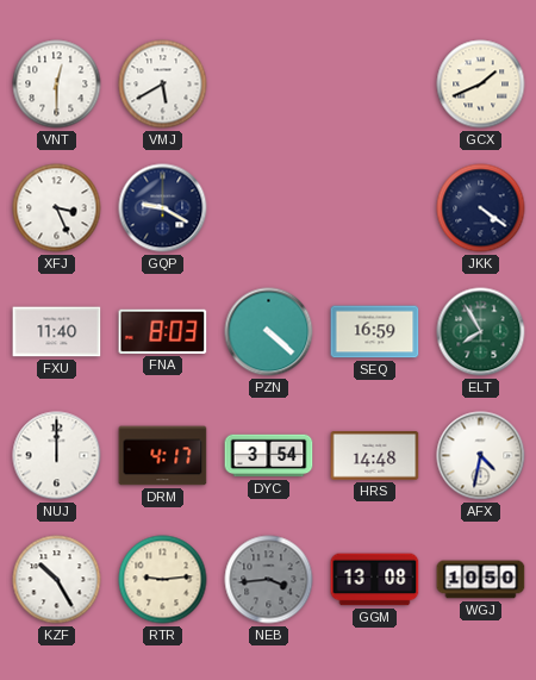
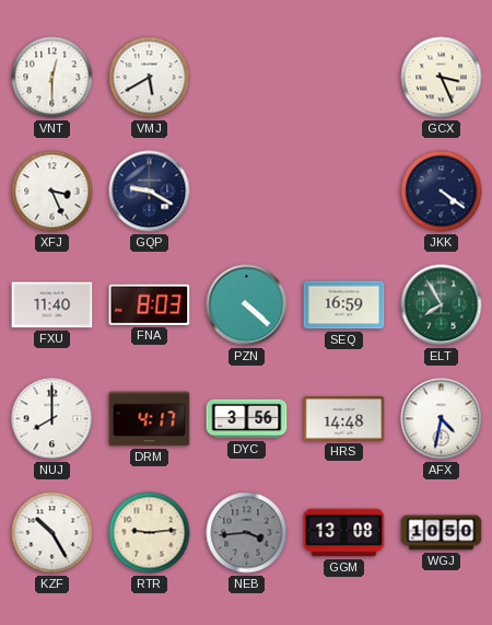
GCX: 1:41 -> 3:26
NUJ: 12:00 -> 8:00
DYC: 3:54 -> 3:56
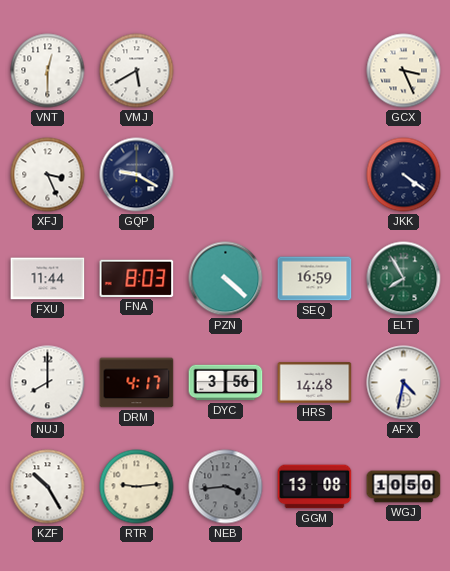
FXU: 11:40 -> 11:44
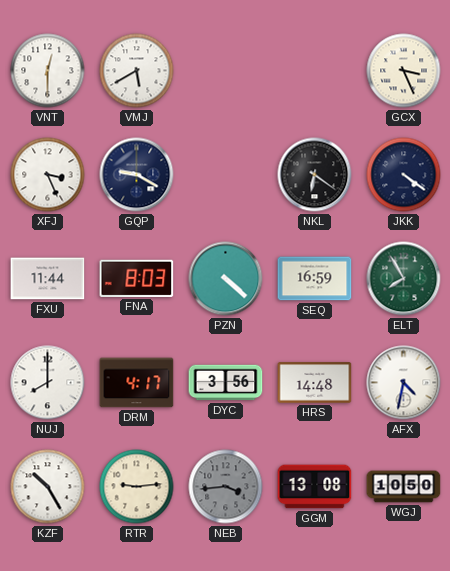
NKL: none -> 6:21
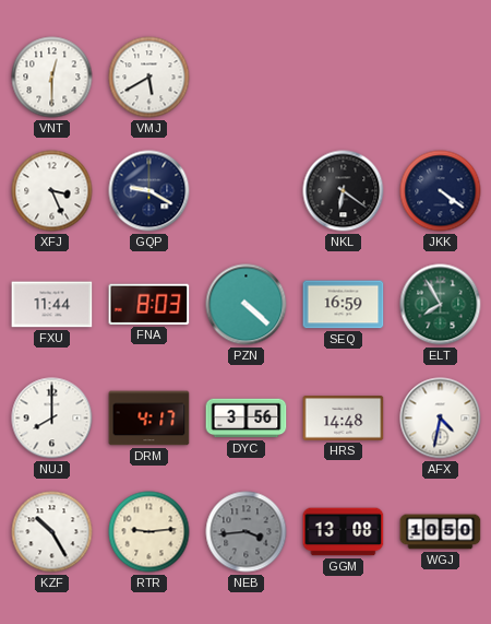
GCX: 3:26 -> none
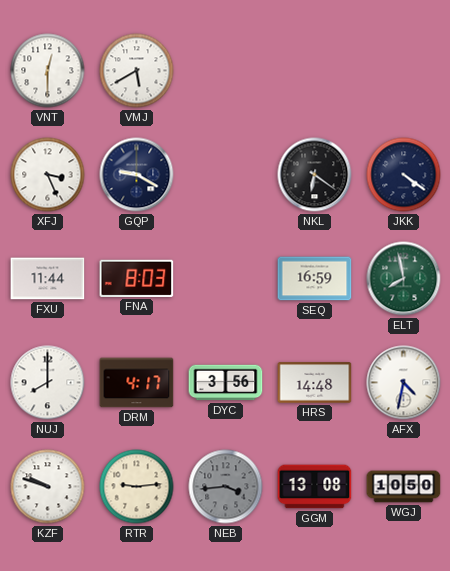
PZN: 4:22 -> none
ELT: 7:55 -> 7:58
KZF: 10:25 -> 9:48
